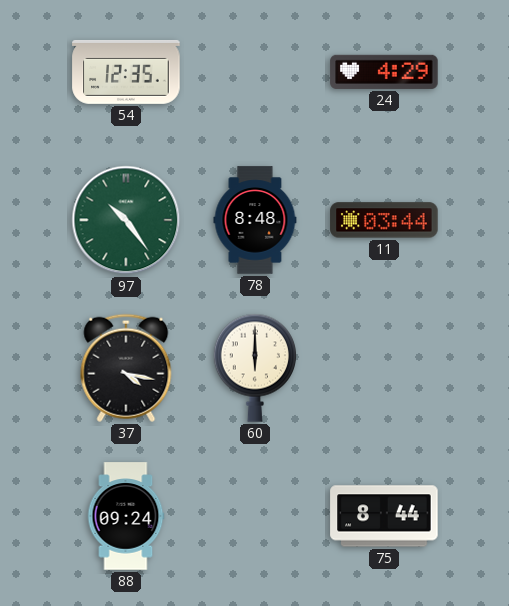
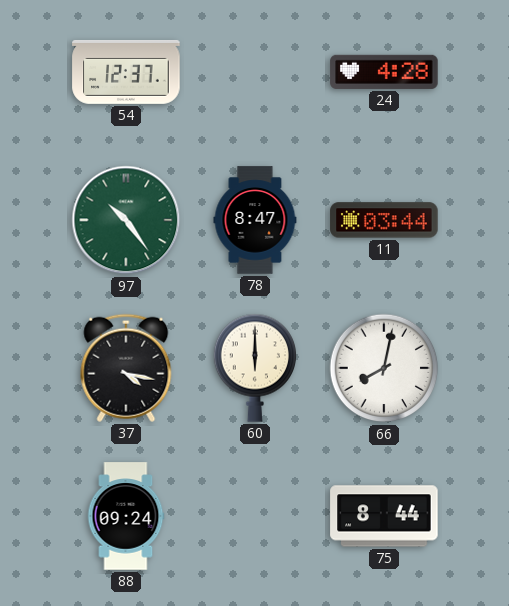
54: 12:35 -> 12:37
24: 4:29 -> 4:28
78: 8:48 -> 8:47
66: none -> 8:02
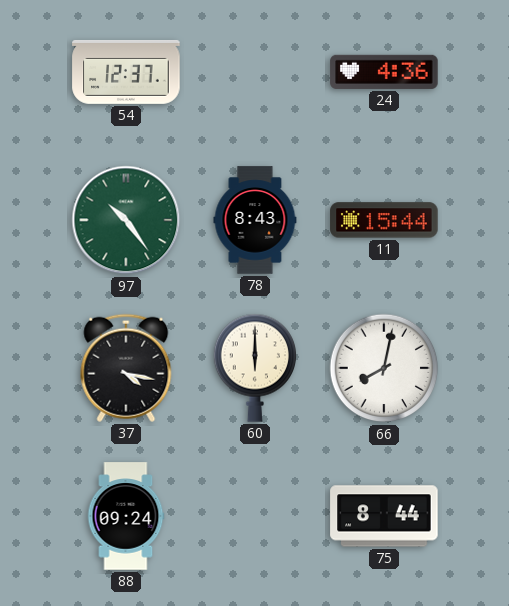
24: 4:28 -> 4:36
78: 8:47 -> 8:43
11: 03:44 -> 15:44
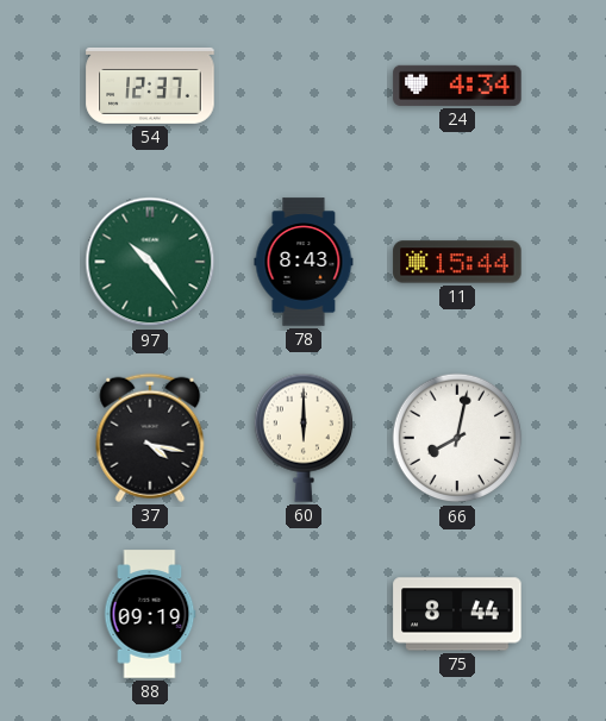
24: 4:36 -> 4:34
88: 09:24 -> 09:19
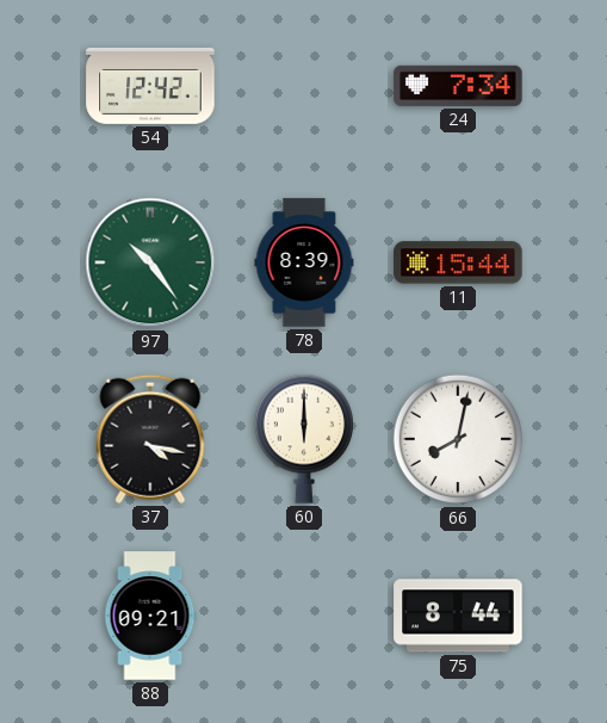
54: 12:37 -> 12:42
24: 4:34 -> 7:34
78: 8:43 -> 8:39
88: 09:19 -> 09:21
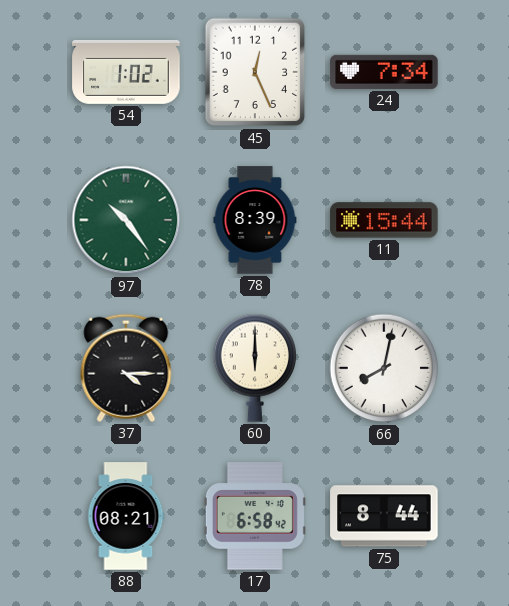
54: 12:42 -> 1:02
45: none -> 12:26
37: 4:17 -> 4:15
88: 09:21 -> 08:21
17: none -> 6:58
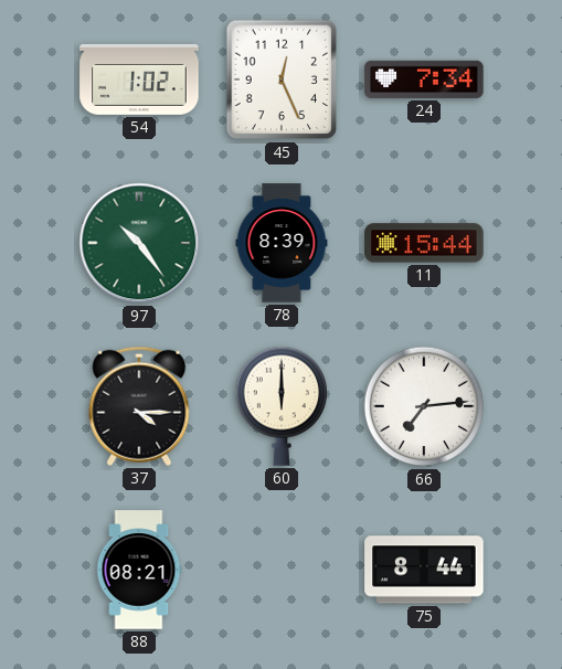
66: 8:02 -> 7:14
17: 6:58 -> none
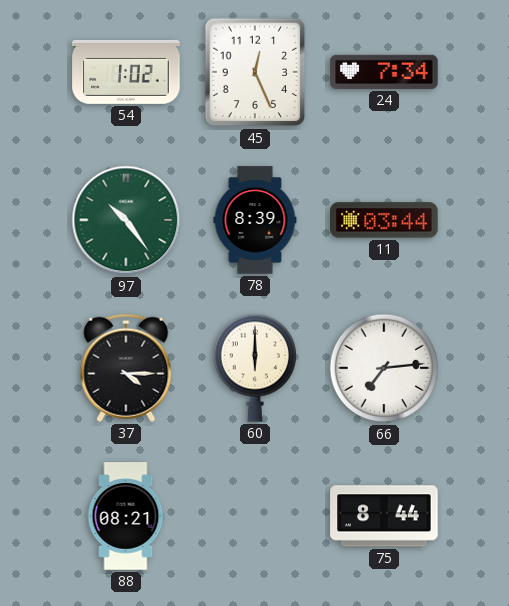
11: 15:44 -> 03:44
